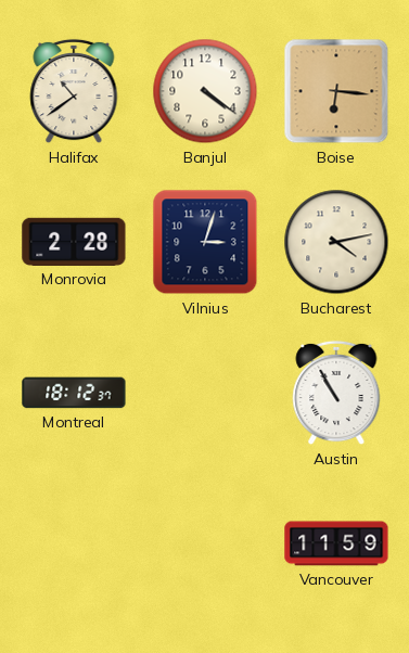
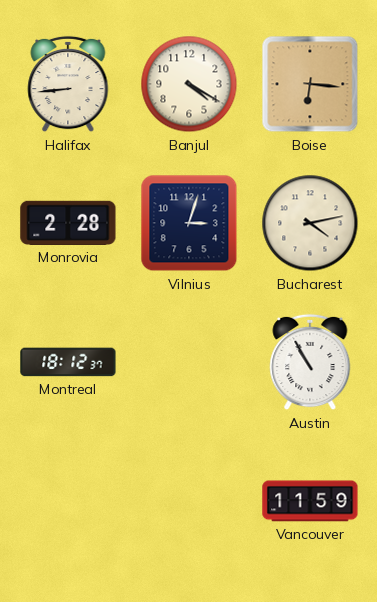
Halifax: 10:39 -> 8:44
Banjul: 4:21 -> 4:20
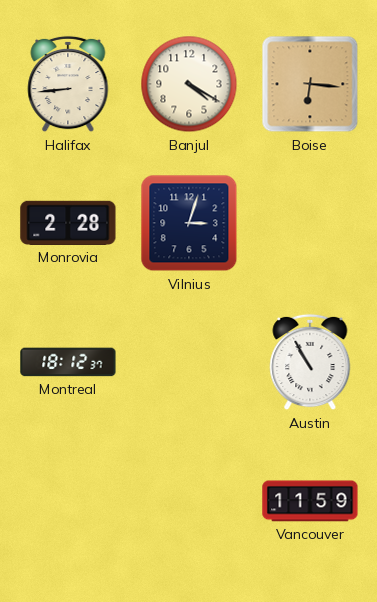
Bucharest: 4:13 -> none
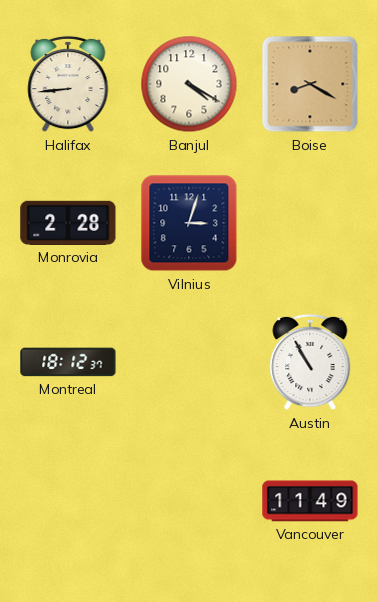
Boise: 6:16 -> 8:20
Vancouver: 11:59 -> 11:49
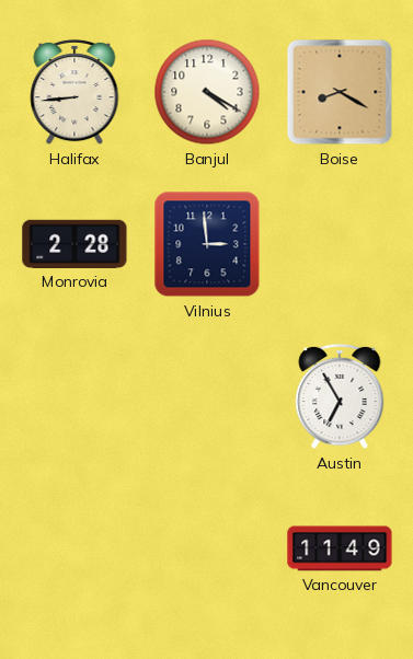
Vilnius: 3:03 -> 2:59
Montreal: 18:12 -> none
Austin: 10:55 -> 6:55
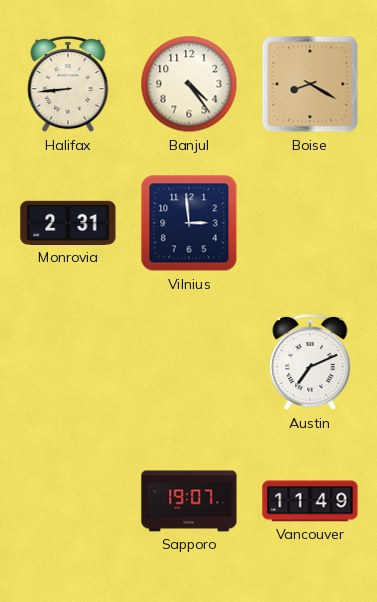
Banjul: 4:20 -> 4:24
Monrovia: 2:28 -> 2:31
Austin: 6:55 -> 7:11
Sapporo: none -> 19:07
